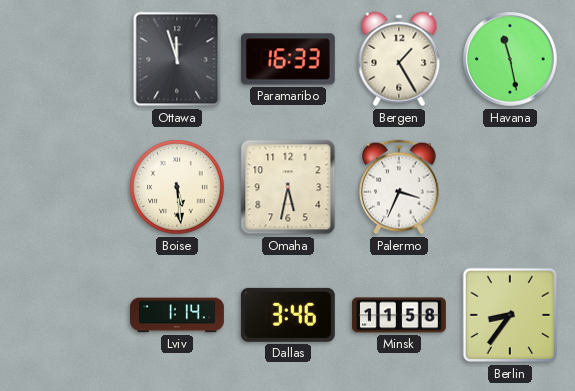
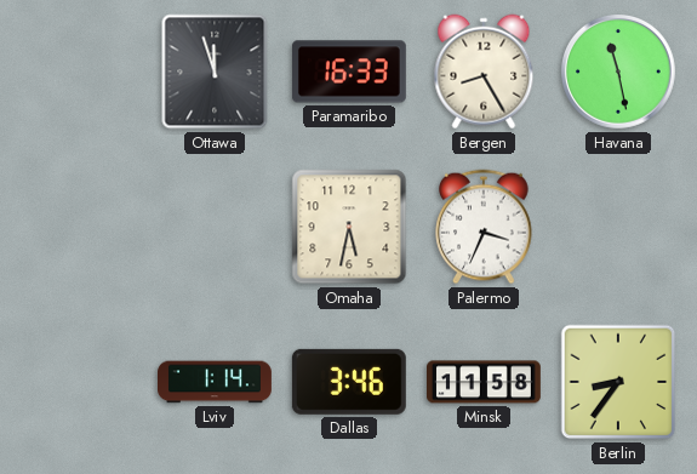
Bergen: 1:25 -> 8:25
Boise: 5:29 -> none
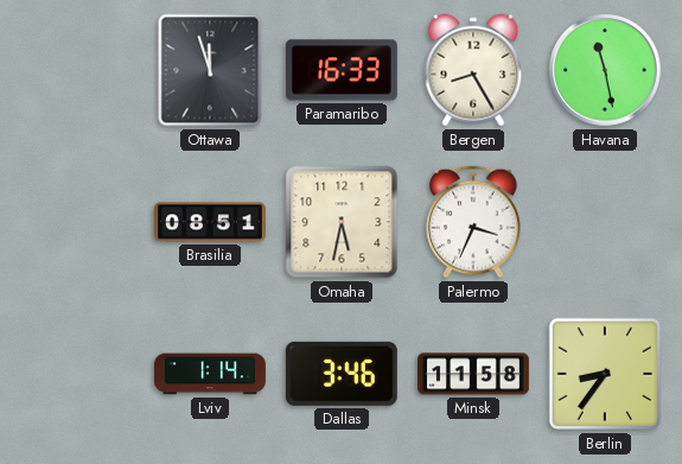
Brasilia: none -> 08:51
